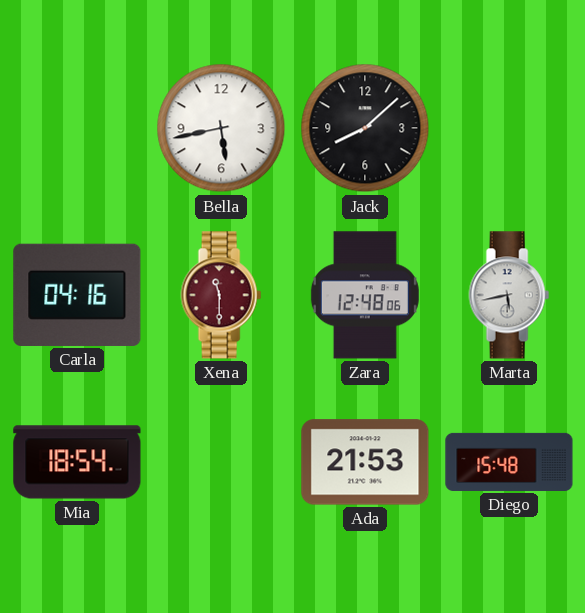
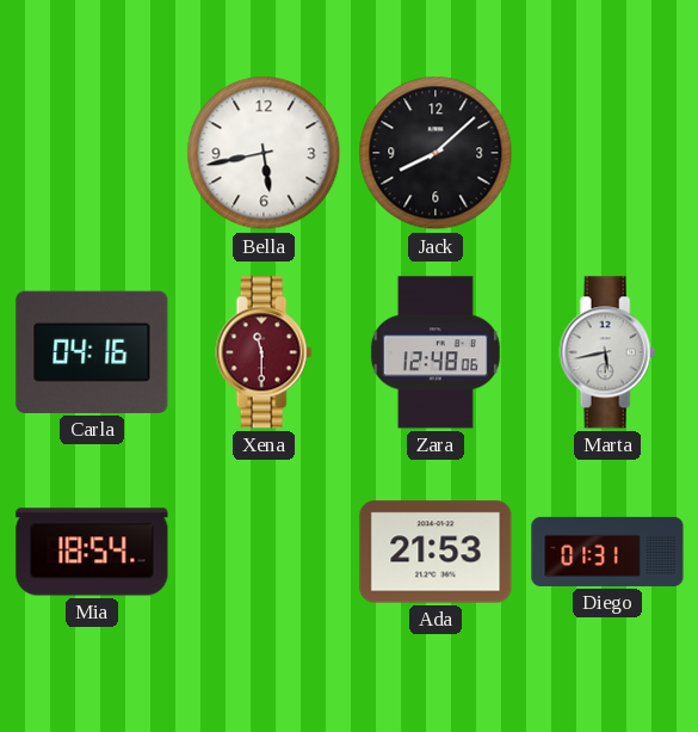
Diego: 15:48 -> 01:31
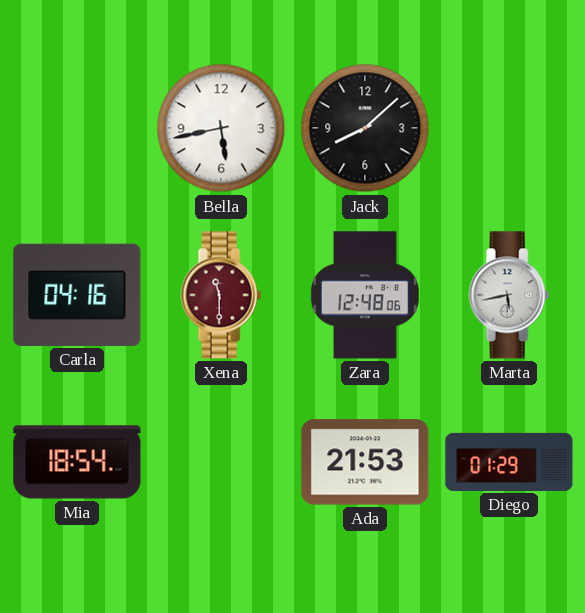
Diego: 01:31 -> 01:29
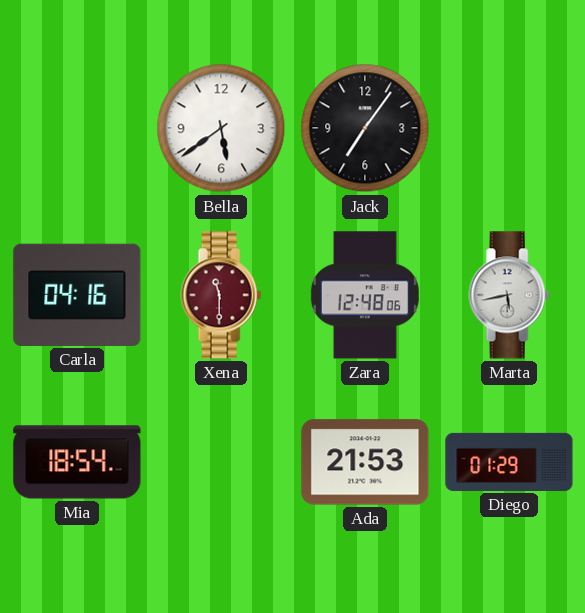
Bella: 5:43 -> 5:39
Jack: 8:08 -> 7:06
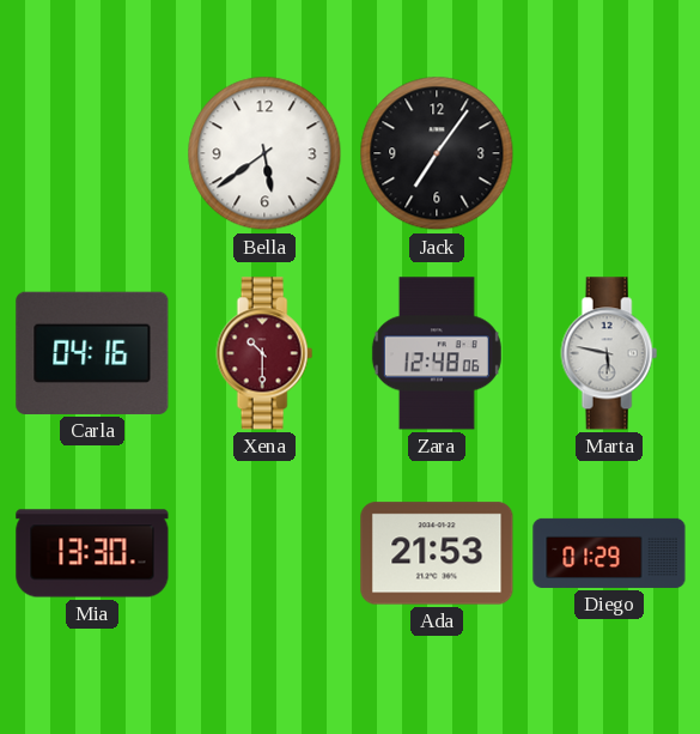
Xena: 11:30 -> 10:30
Marta: 5:43 -> 5:47
Mia: 18:54 -> 13:30
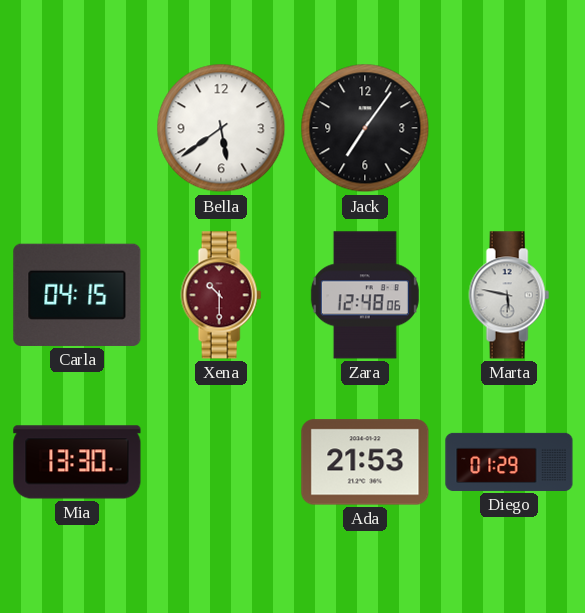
Carla: 04:16 -> 04:15
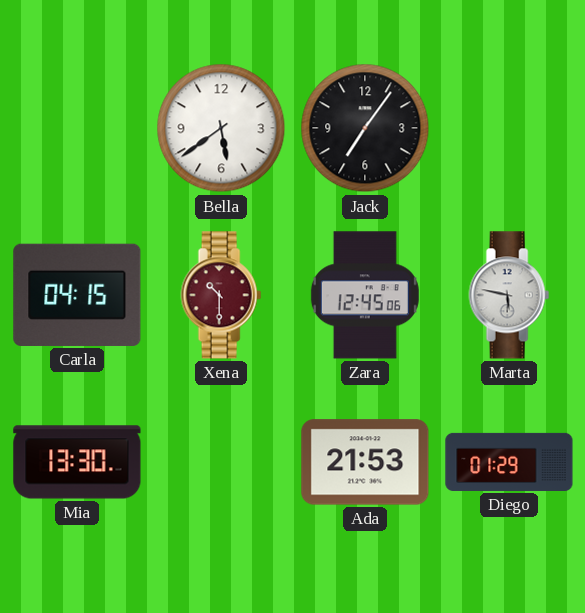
Zara: 12:48 -> 12:45
